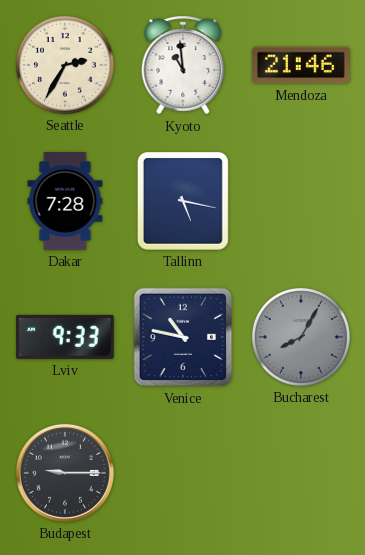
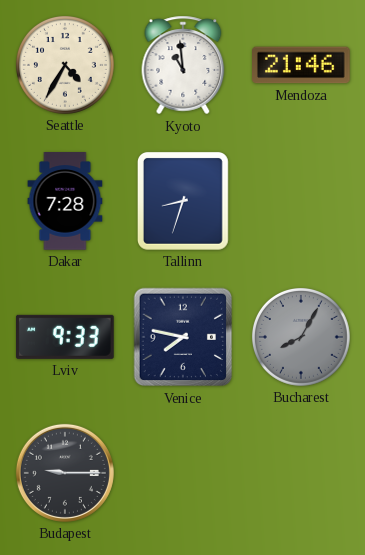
Seattle: 2:35 -> 4:35
Tallinn: 5:17 -> 8:33
Venice: 10:47 -> 7:47
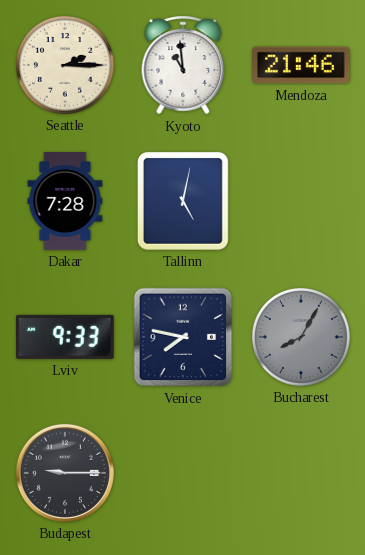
Seattle: 4:35 -> 2:15
Tallinn: 8:33 -> 5:02
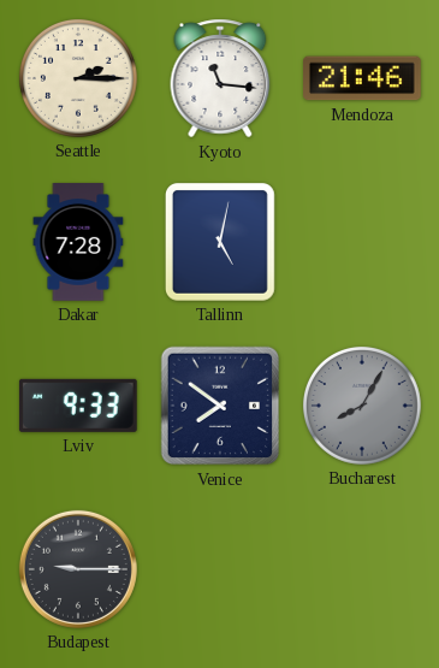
Kyoto: 10:59 -> 11:16
Venice: 7:47 -> 7:51
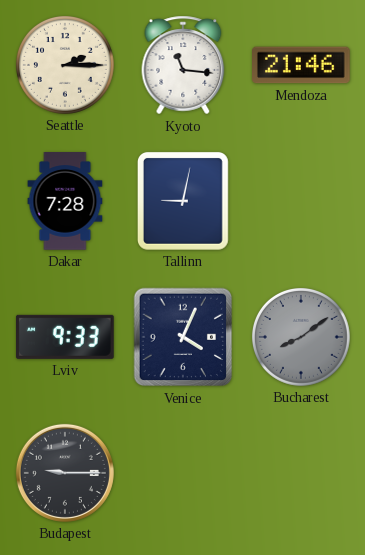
Tallinn: 5:02 -> 9:02
Venice: 7:51 -> 4:04
Bucharest: 8:05 -> 8:09
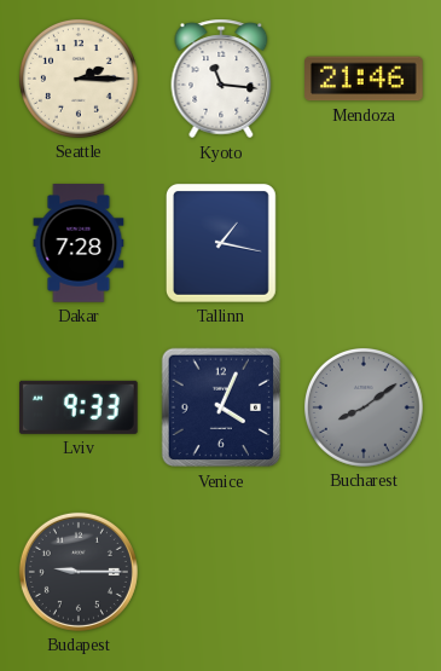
Tallinn: 9:02 -> 1:17
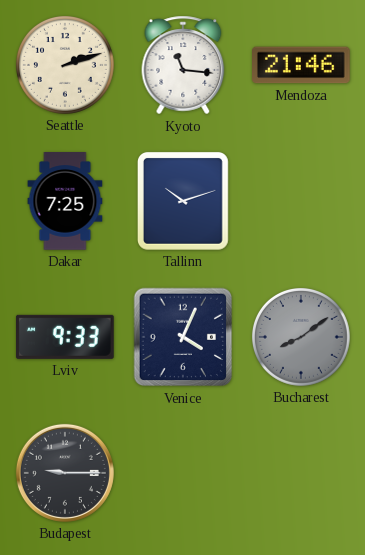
Seattle: 2:15 -> 2:12
Dakar: 7:28 -> 7:25
Tallinn: 1:17 -> 10:12
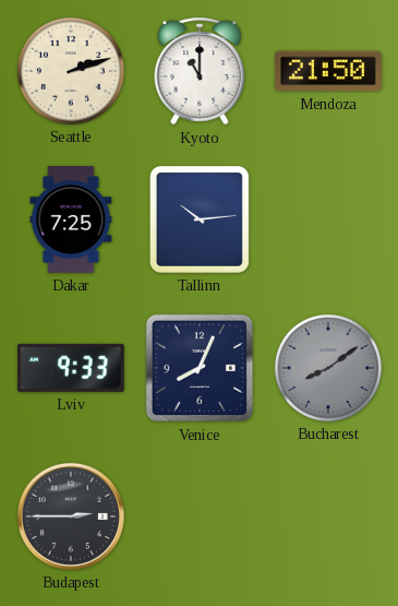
Kyoto: 11:16 -> 11:00
Mendoza: 21:46 -> 21:50
Tallinn: 10:12 -> 10:14
Venice: 4:04 -> 8:04
Budapest: 9:15 -> 2:45
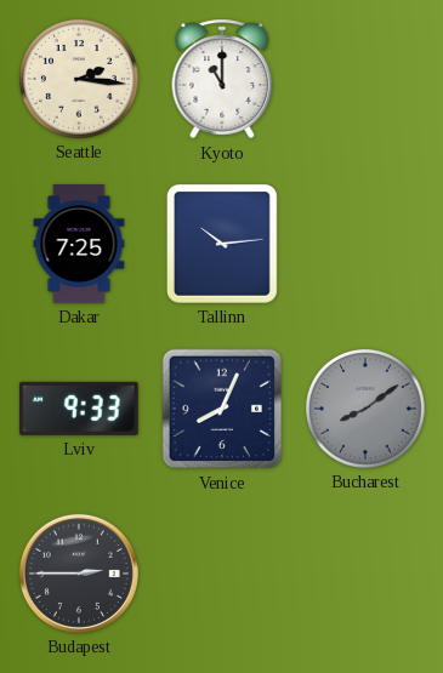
Seattle: 2:12 -> 2:16
Mendoza: 21:50 -> none
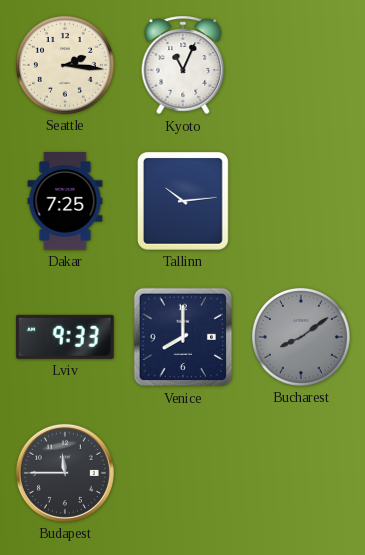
Kyoto: 11:00 -> 11:04
Venice: 8:04 -> 8:00
Budapest: 2:45 -> 11:45
